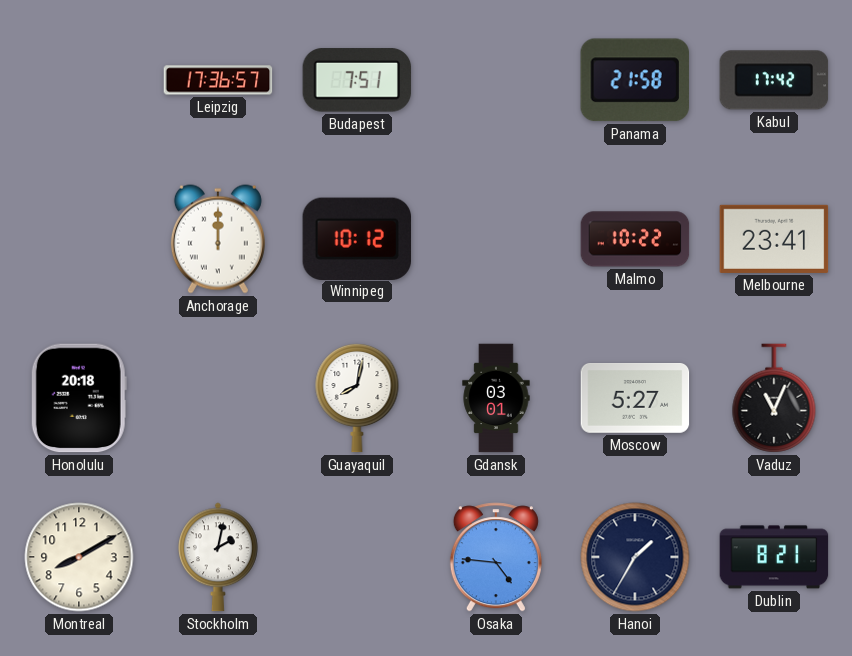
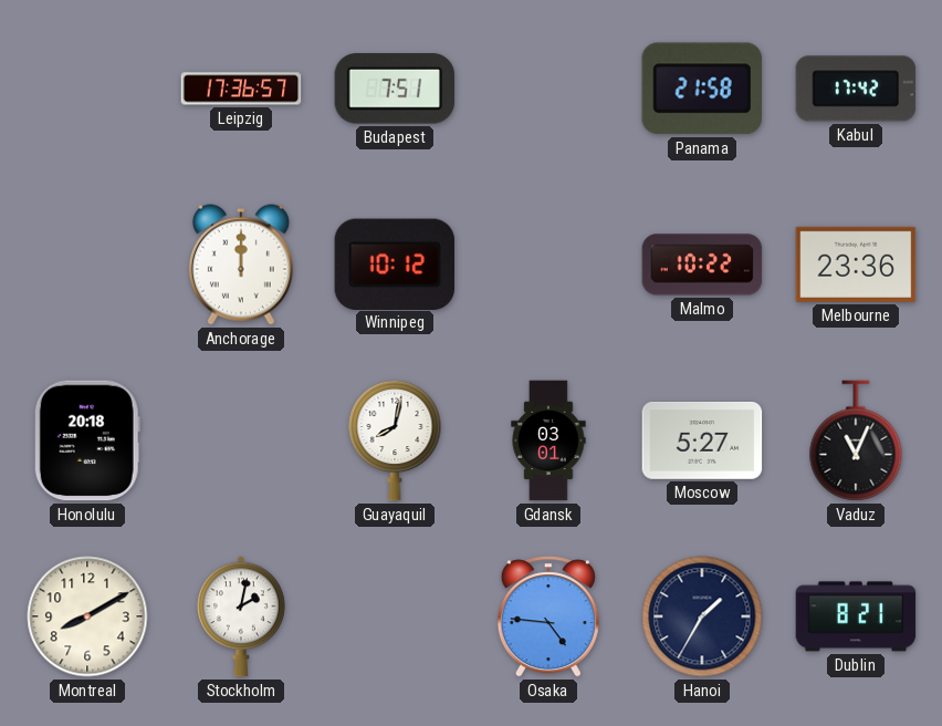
Melbourne: 23:41 -> 23:36
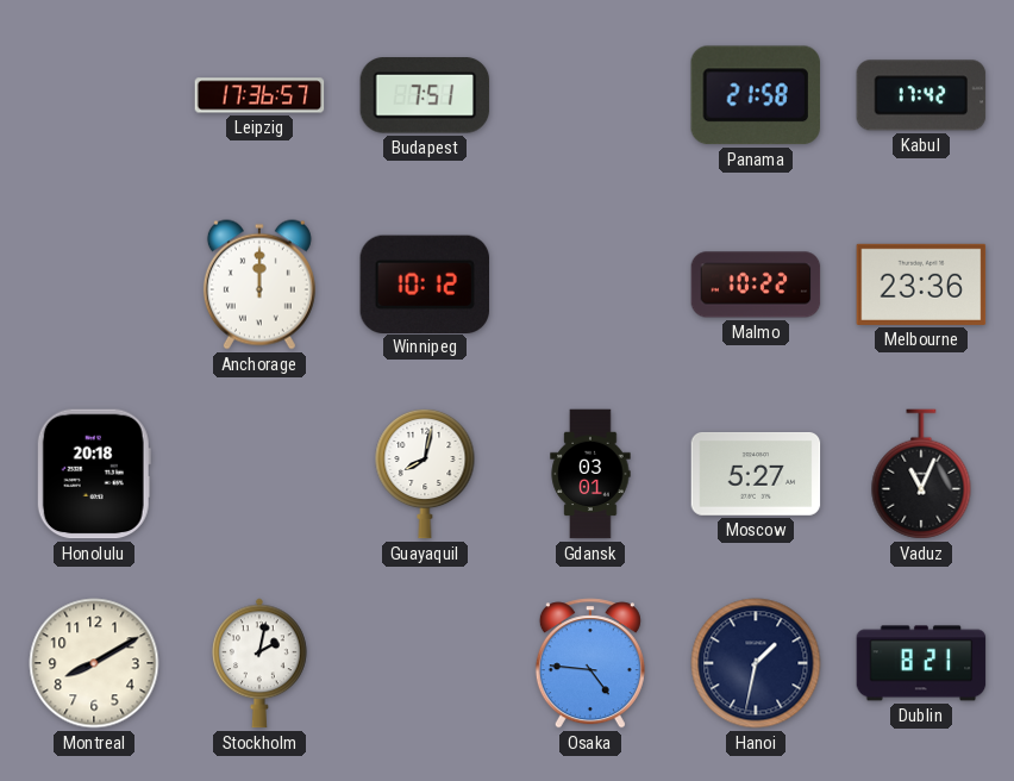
Hanoi: 1:35 -> 1:32
